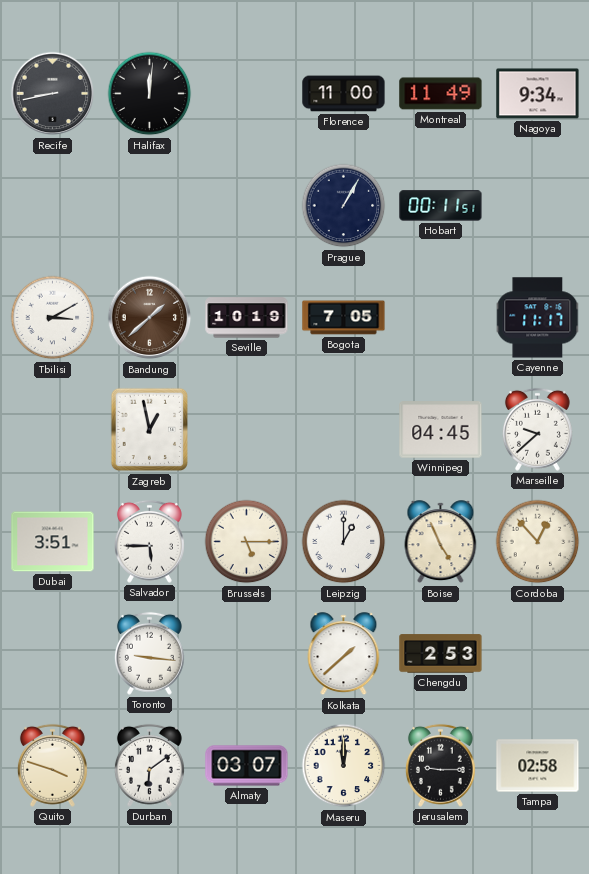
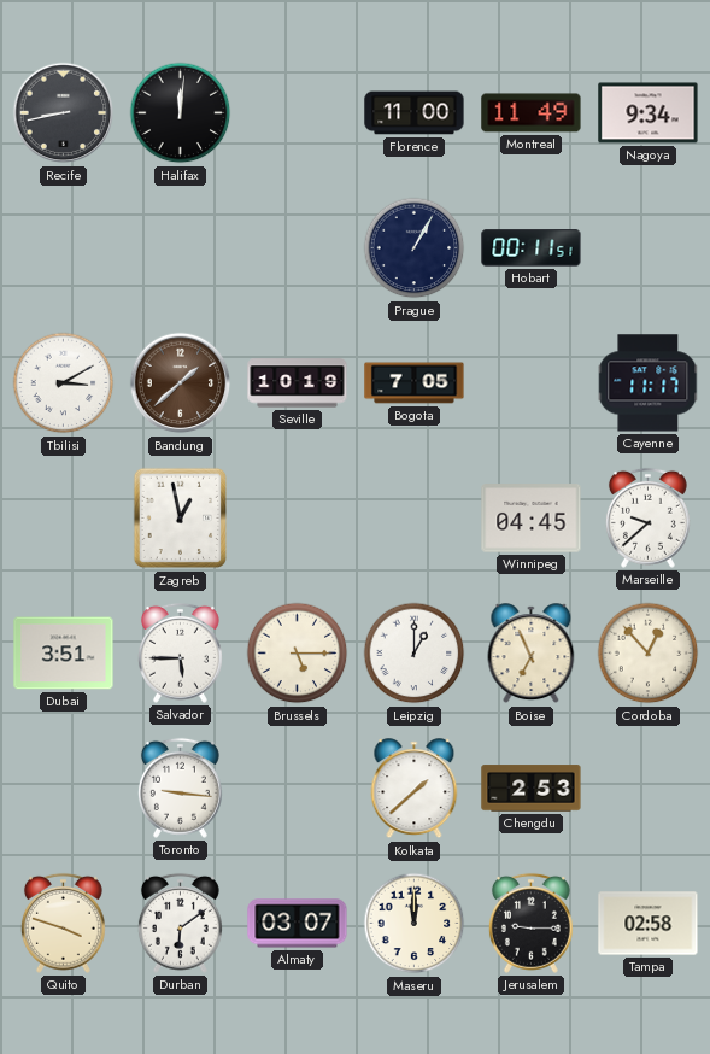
Boise: 4:56 -> 6:56
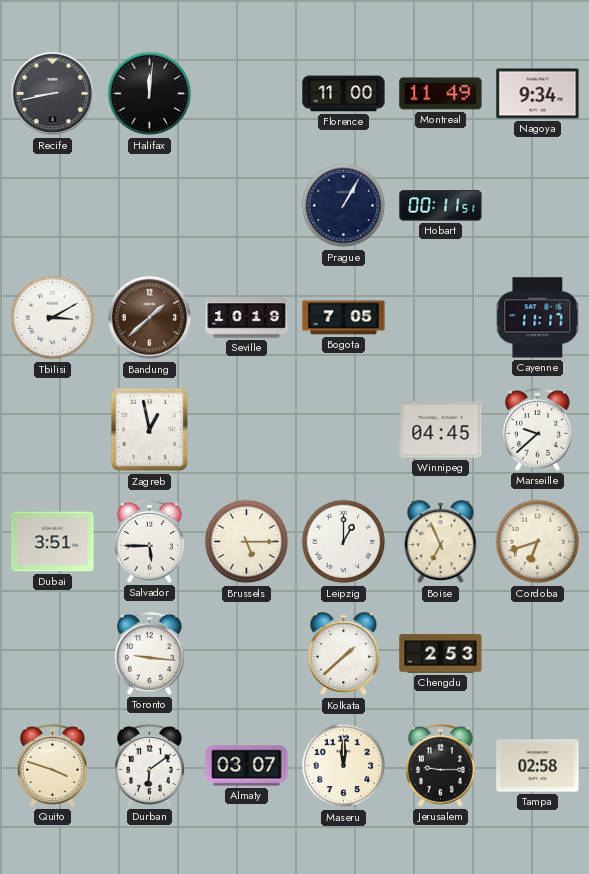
Cordoba: 12:53 -> 6:42
